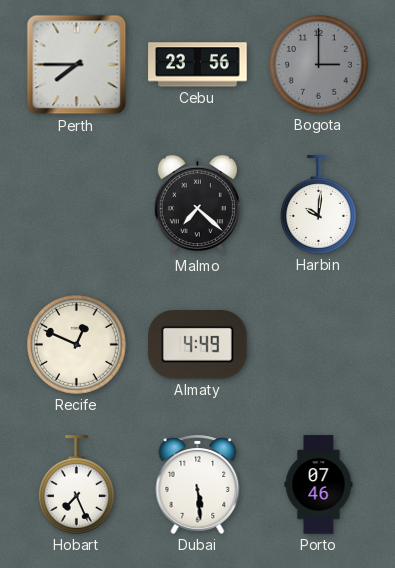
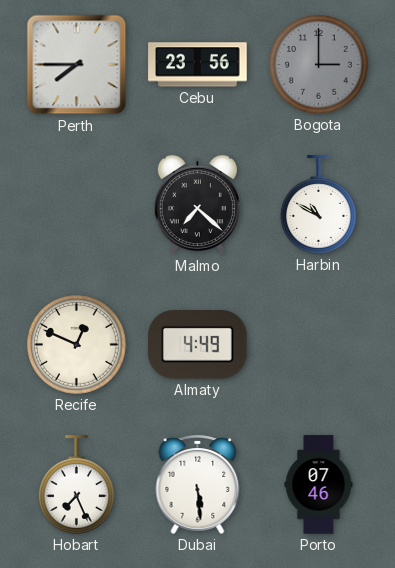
Harbin: 10:01 -> 10:50
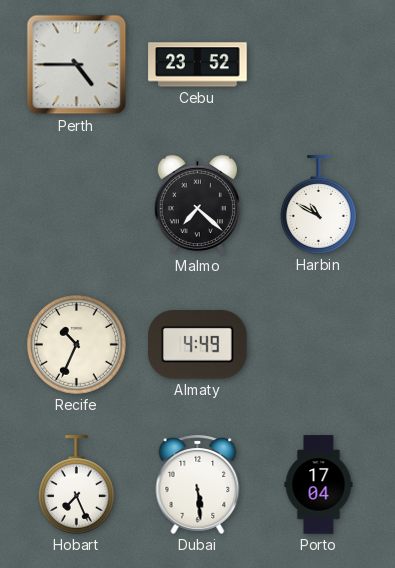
Perth: 7:45 -> 4:45
Cebu: 23:56 -> 23:52
Bogota: 3:00 -> none
Recife: 12:49 -> 10:34
Porto: 07:46 -> 17:04
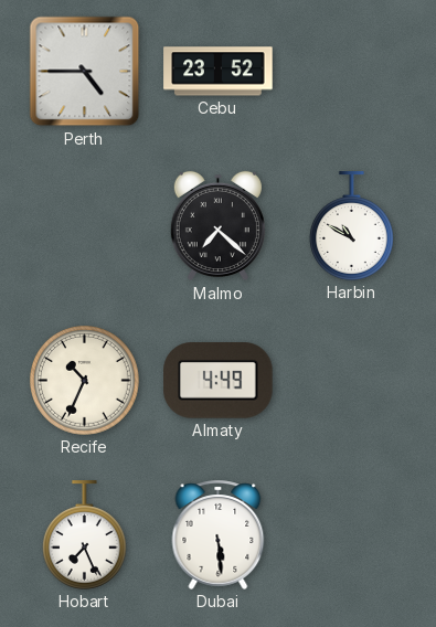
Porto: 17:04 -> none
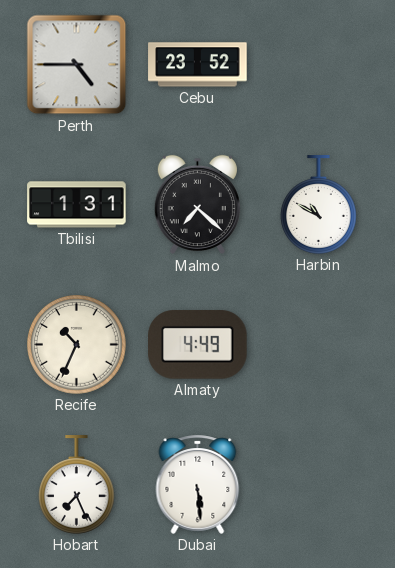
Tbilisi: none -> 1:31
